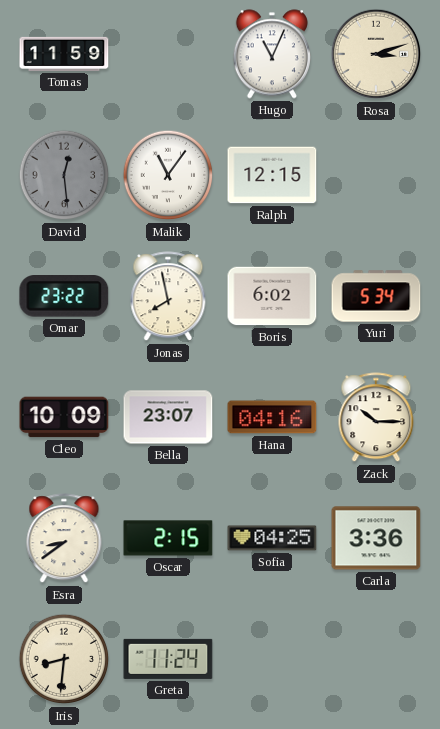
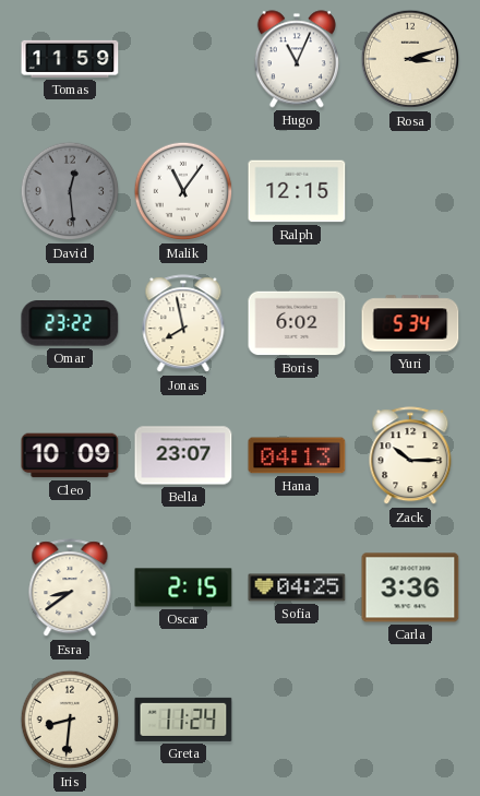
Hana: 04:16 -> 04:13
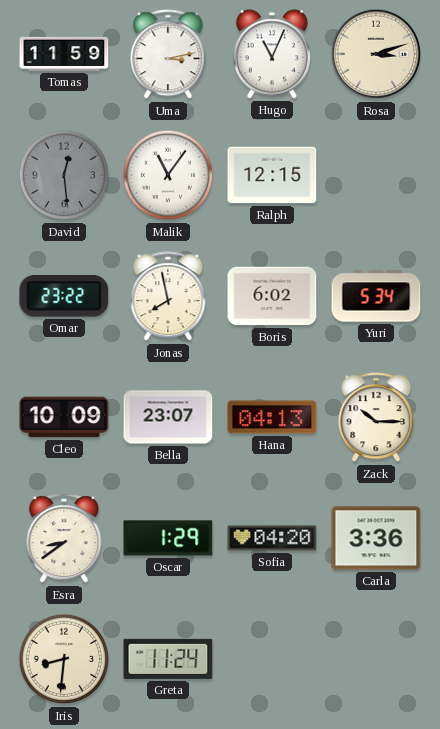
Uma: none -> 3:13
Oscar: 2:15 -> 1:29
Sofia: 04:25 -> 04:20
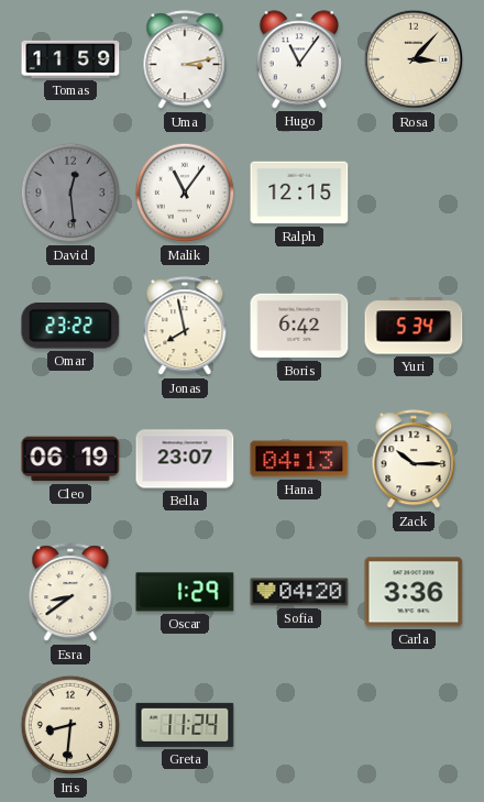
Hugo: 11:04 -> 11:06
Rosa: 3:12 -> 3:07
Boris: 6:02 -> 6:42
Cleo: 10:09 -> 06:19
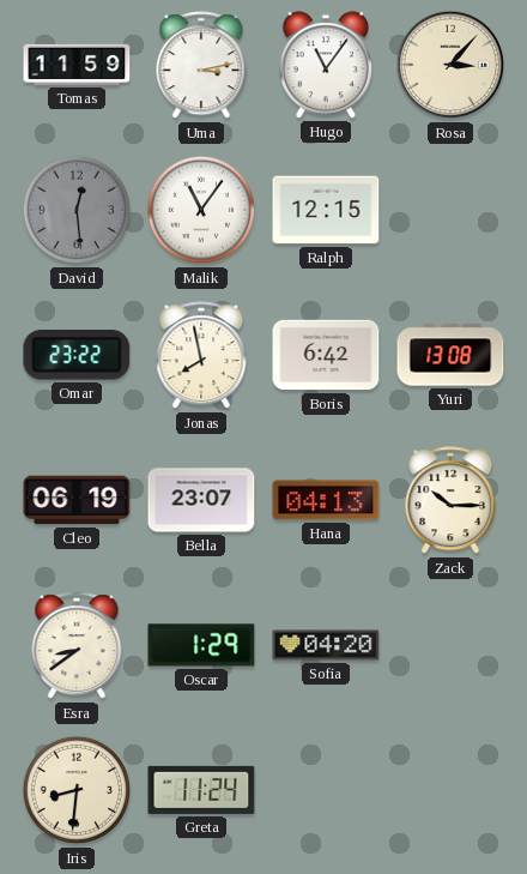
Yuri: 5:34 -> 13:08
Carla: 3:36 -> none
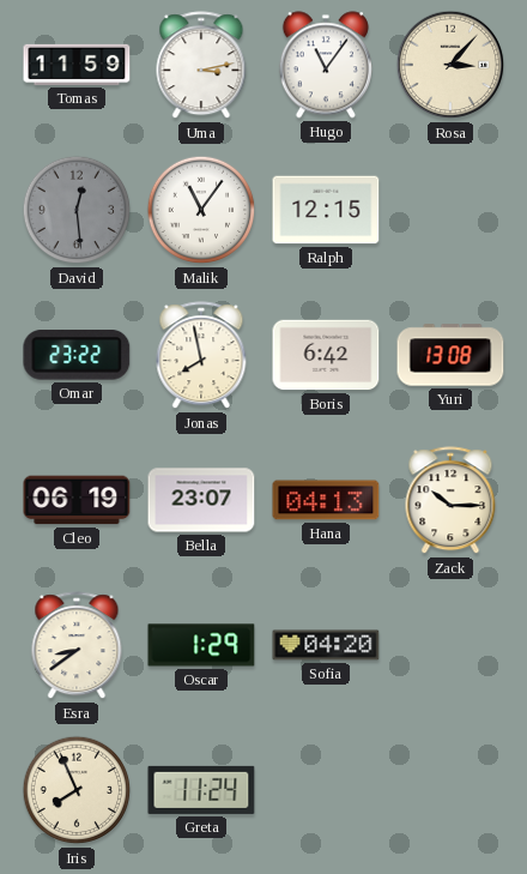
Iris: 8:31 -> 7:56
